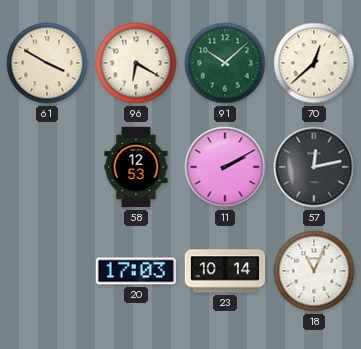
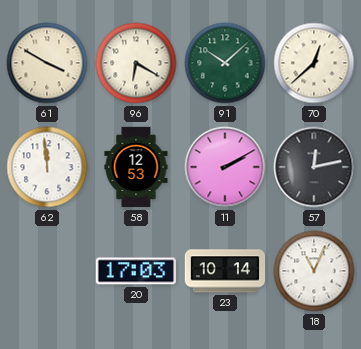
62: none -> 11:59
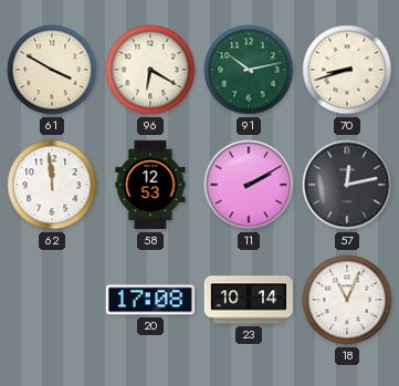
91: 10:08 -> 10:13
70: 12:38 -> 8:42
20: 17:03 -> 17:08
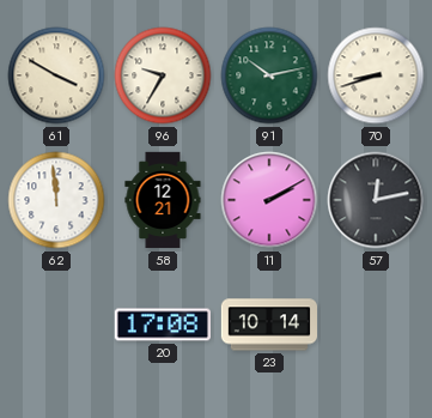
96: 6:20 -> 9:35
58: 12:53 -> 12:21
18: 11:04 -> none
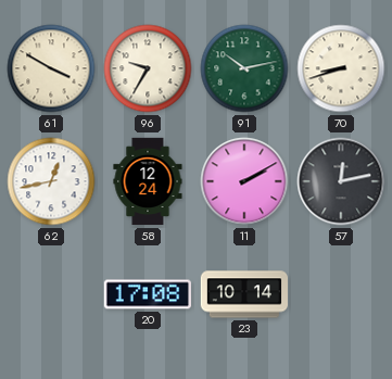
62: 11:59 -> 12:43
58: 12:21 -> 12:24
